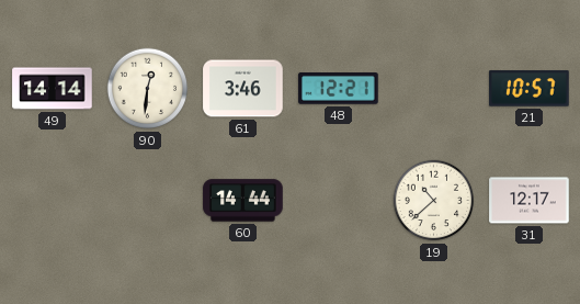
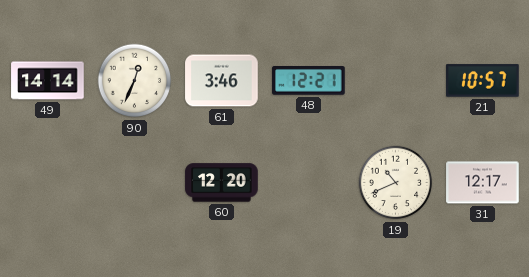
90: 12:31 -> 12:34
60: 14:44 -> 12:20
19: 10:38 -> 10:41
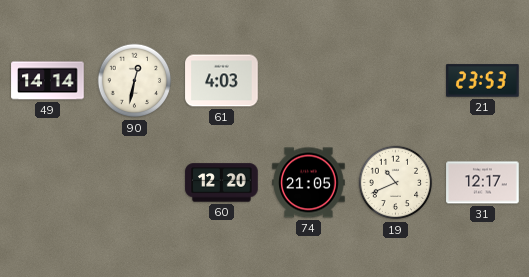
90: 12:34 -> 12:32
61: 3:46 -> 4:03
48: 12:21 -> none
21: 10:57 -> 23:53
74: none -> 21:05
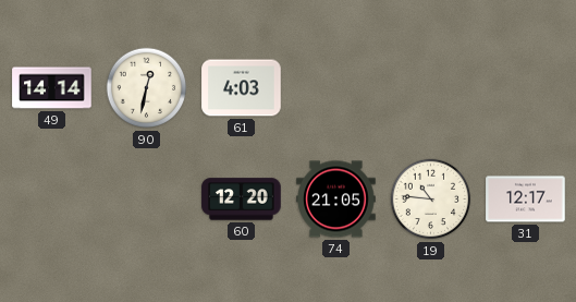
21: 23:53 -> none
19: 10:41 -> 10:46
